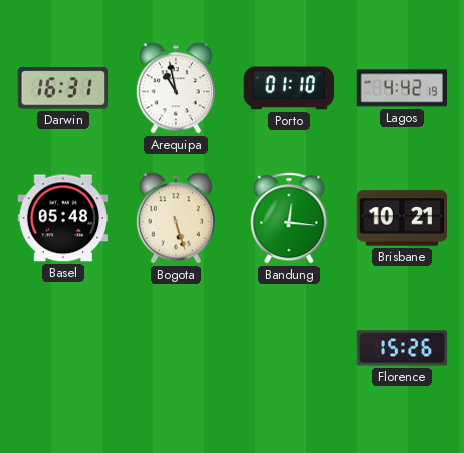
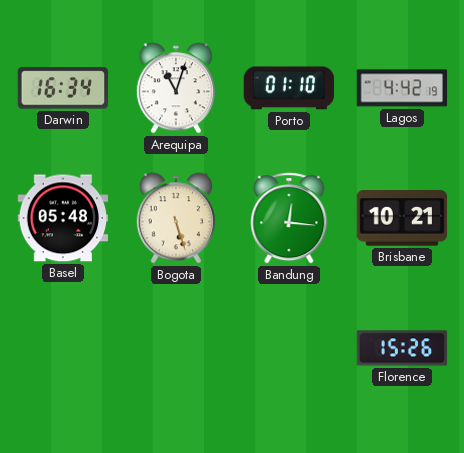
Darwin: 16:31 -> 16:34
Arequipa: 10:58 -> 11:03
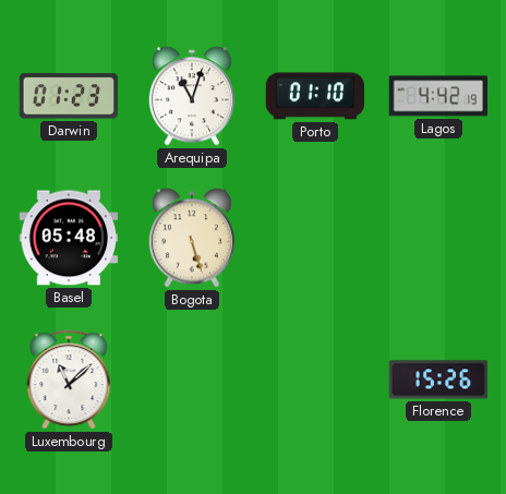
Darwin: 16:34 -> 01:23
Bandung: 12:16 -> none
Brisbane: 10:21 -> none
Luxembourg: none -> 11:08
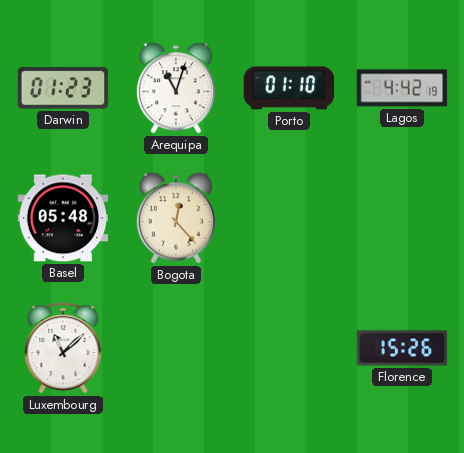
Bogota: 5:27 -> 12:23
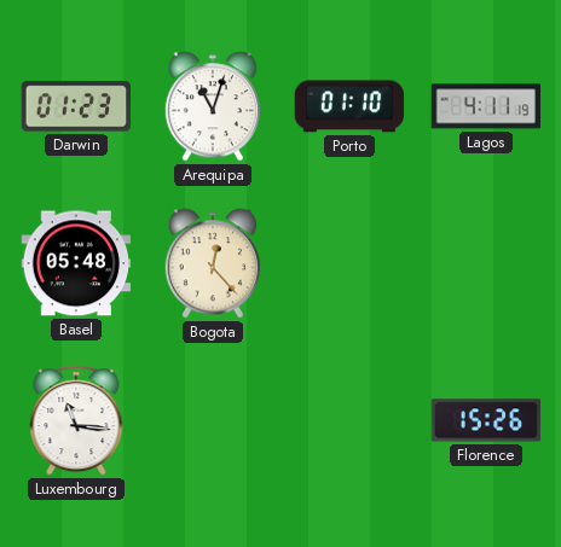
Lagos: 4:42 -> 4:11
Luxembourg: 11:08 -> 11:16
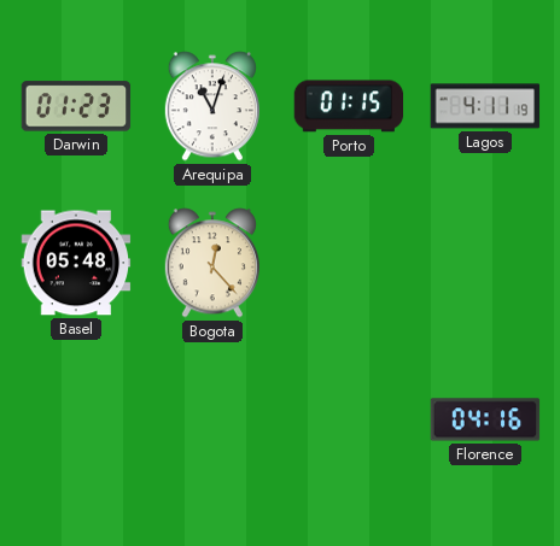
Porto: 01:10 -> 01:15
Luxembourg: 11:16 -> none
Florence: 15:26 -> 04:16
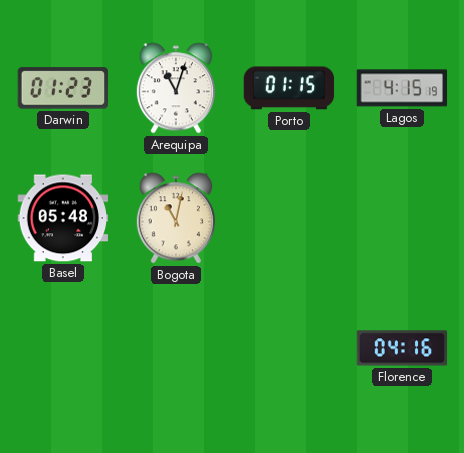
Lagos: 4:11 -> 4:15
Bogota: 12:23 -> 11:02
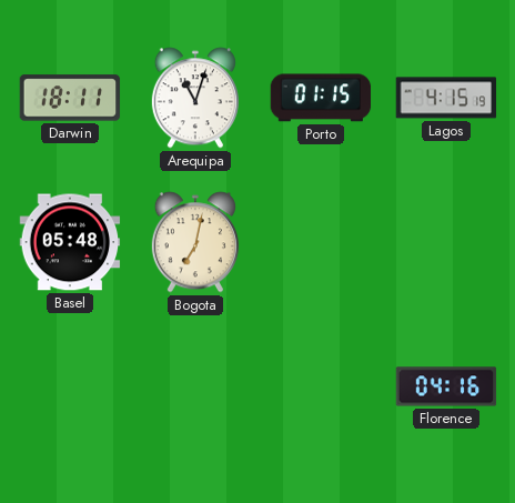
Darwin: 01:23 -> 18:11
Bogota: 11:02 -> 7:02
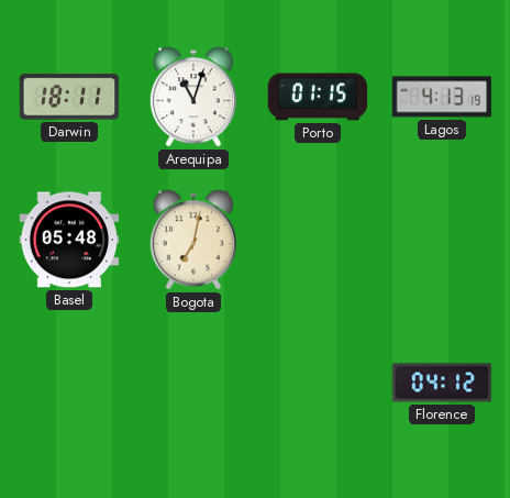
Lagos: 4:15 -> 4:13
Florence: 04:16 -> 04:12
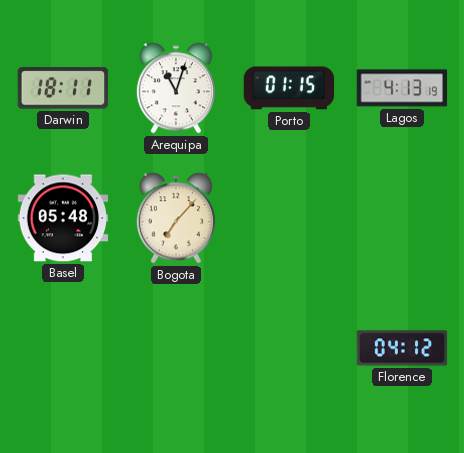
Bogota: 7:02 -> 7:07
